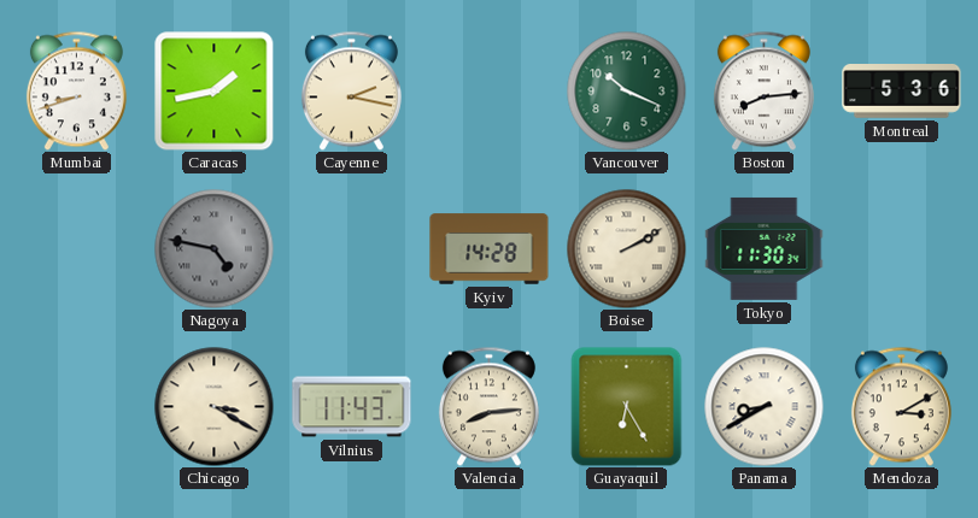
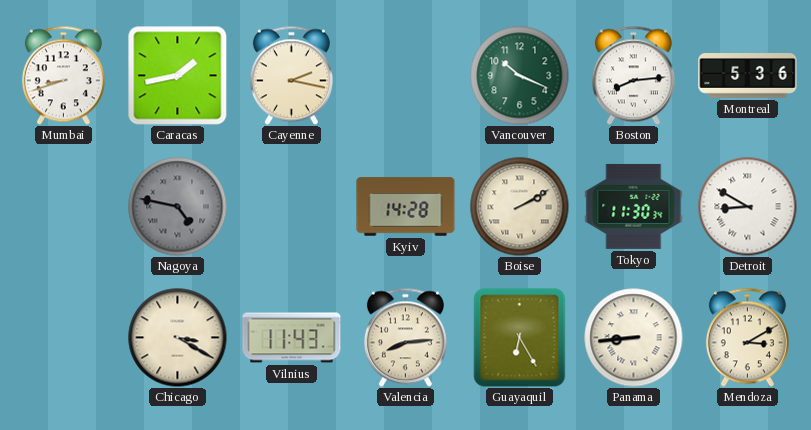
Detroit: none -> 8:50
Panama: 8:40 -> 8:44
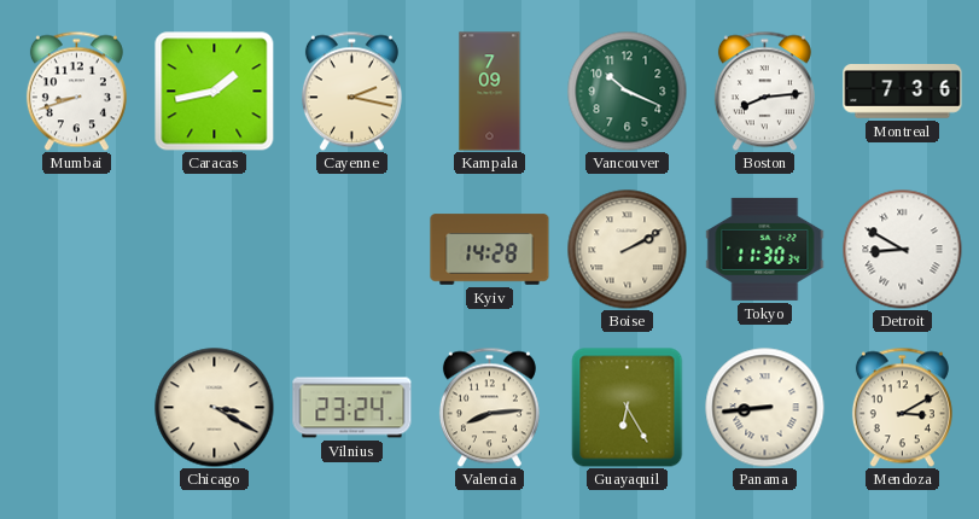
Kampala: none -> 7:09
Montreal: 5:36 -> 7:36
Nagoya: 4:47 -> none
Vilnius: 11:43 -> 23:24
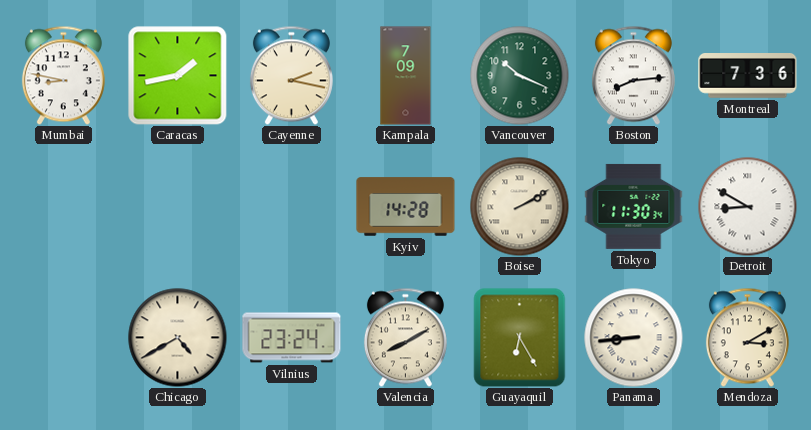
Mumbai: 8:42 -> 8:47
Chicago: 3:20 -> 4:40
Valencia: 8:14 -> 8:10
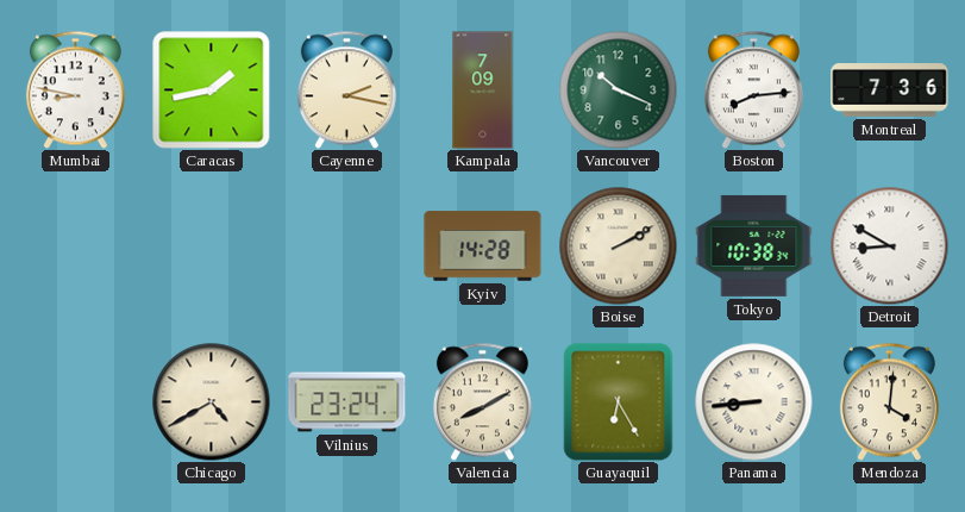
Tokyo: 11:30 -> 10:38
Mendoza: 3:10 -> 4:01
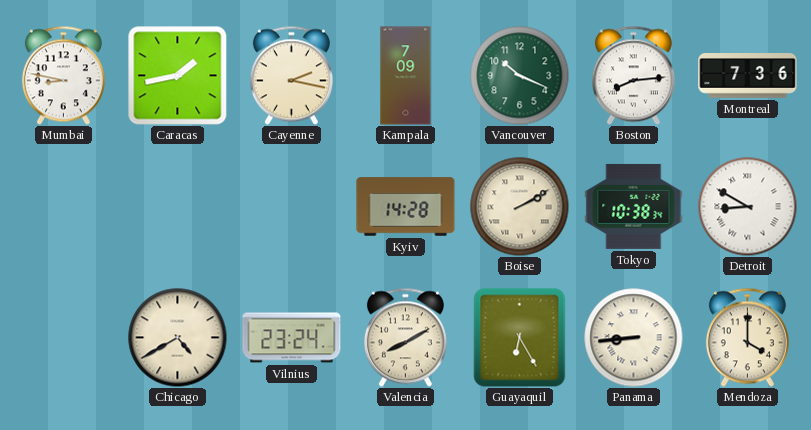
Mendoza: 4:01 -> 4:00
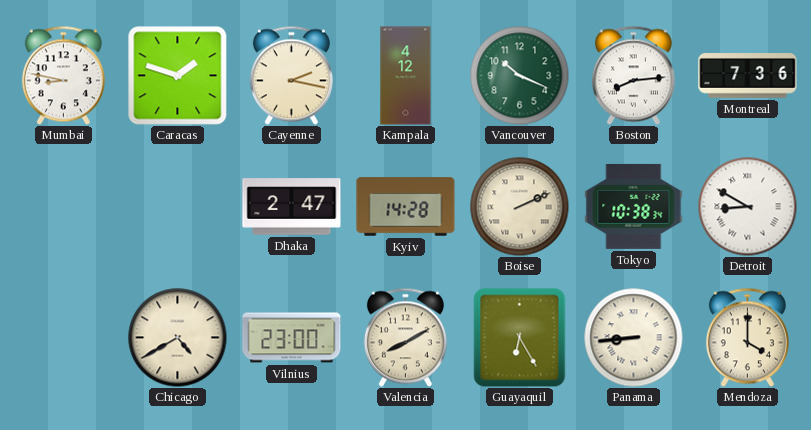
Caracas: 1:43 -> 1:48
Kampala: 7:09 -> 4:12
Dhaka: none -> 2:47
Boise: 2:10 -> 2:11
Vilnius: 23:24 -> 23:00
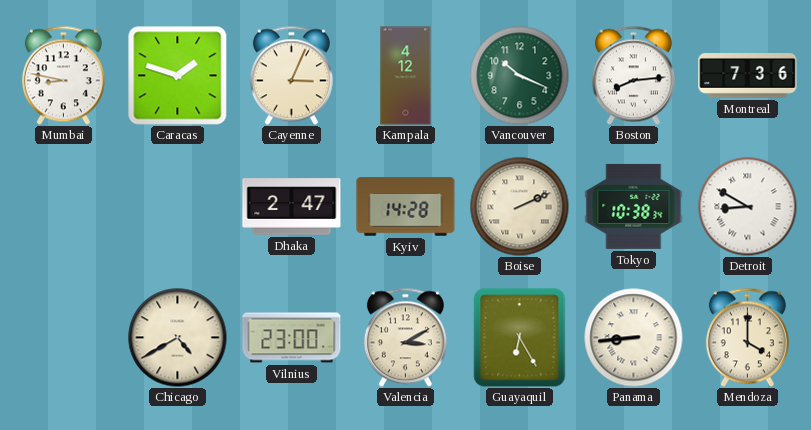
Cayenne: 2:17 -> 3:04
Valencia: 8:10 -> 3:10
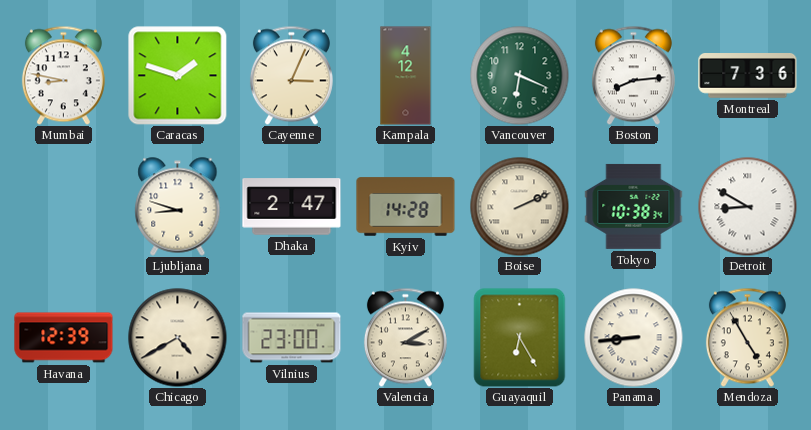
Vancouver: 10:19 -> 6:19
Ljubljana: none -> 8:48
Havana: none -> 12:39
Mendoza: 4:00 -> 4:55
